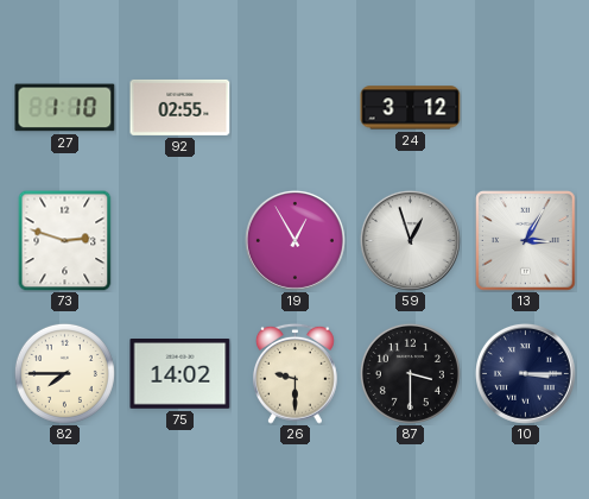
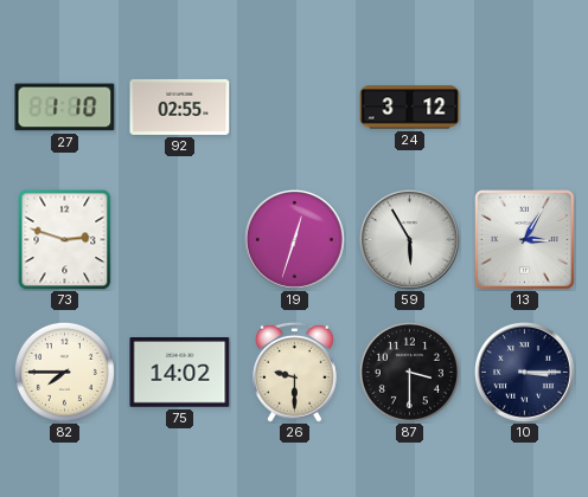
19: 12:55 -> 12:33
59: 12:57 -> 5:55
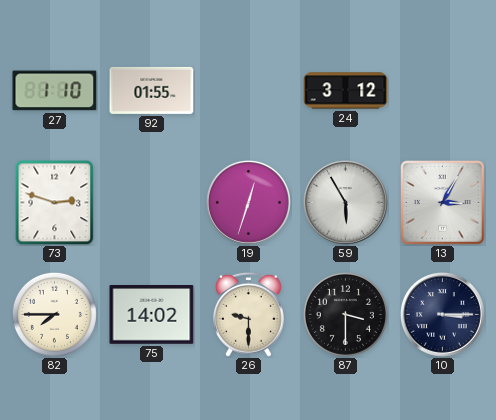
92: 02:55 -> 01:55
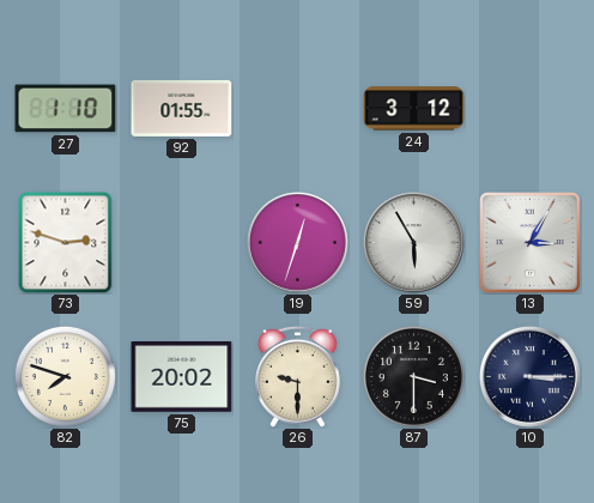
82: 7:45 -> 7:48
75: 14:02 -> 20:02
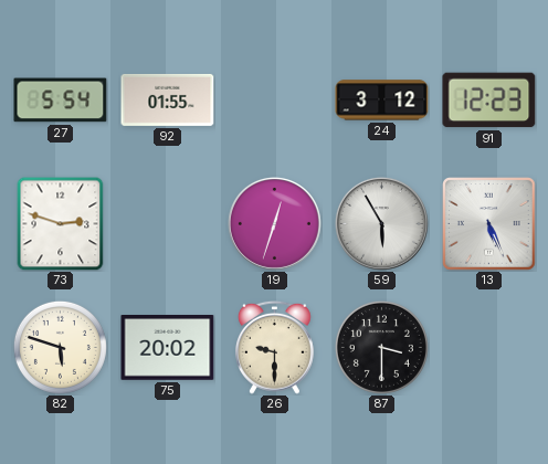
27: 1:10 -> 5:54
91: none -> 12:23
13: 3:05 -> 5:26
82: 7:48 -> 5:48
10: 3:15 -> none
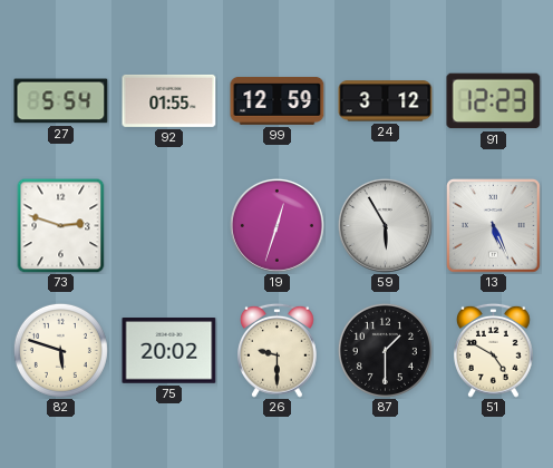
99: none -> 12:59
87: 3:30 -> 1:30
51: none -> 4:50
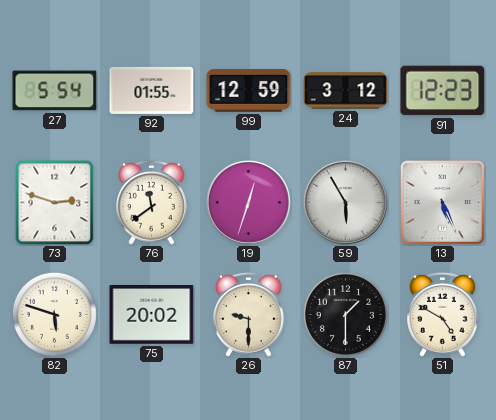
76: none -> 11:39
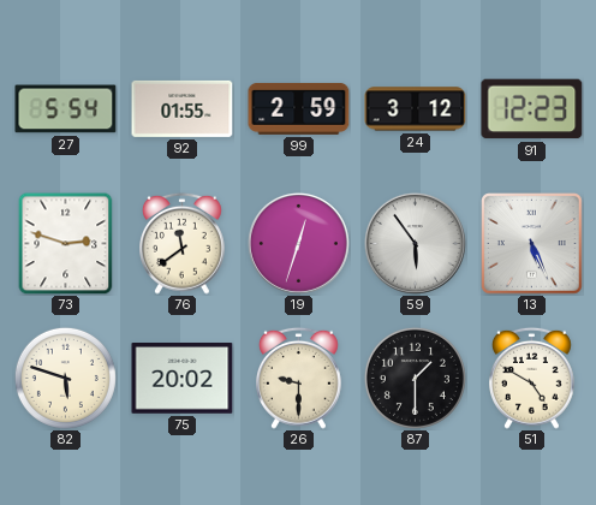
99: 12:59 -> 2:59
59: 5:55 -> 5:54
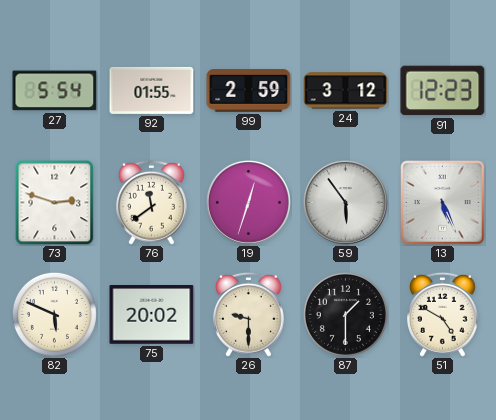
82: 5:48 -> 5:49
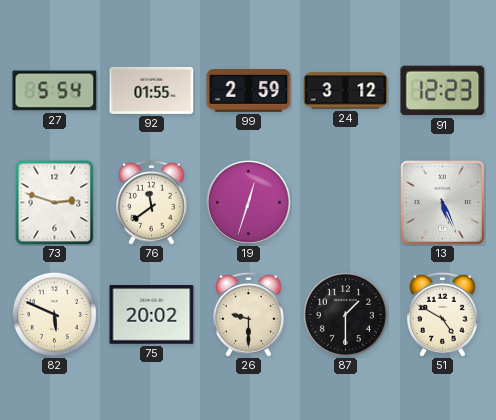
59: 5:54 -> none
